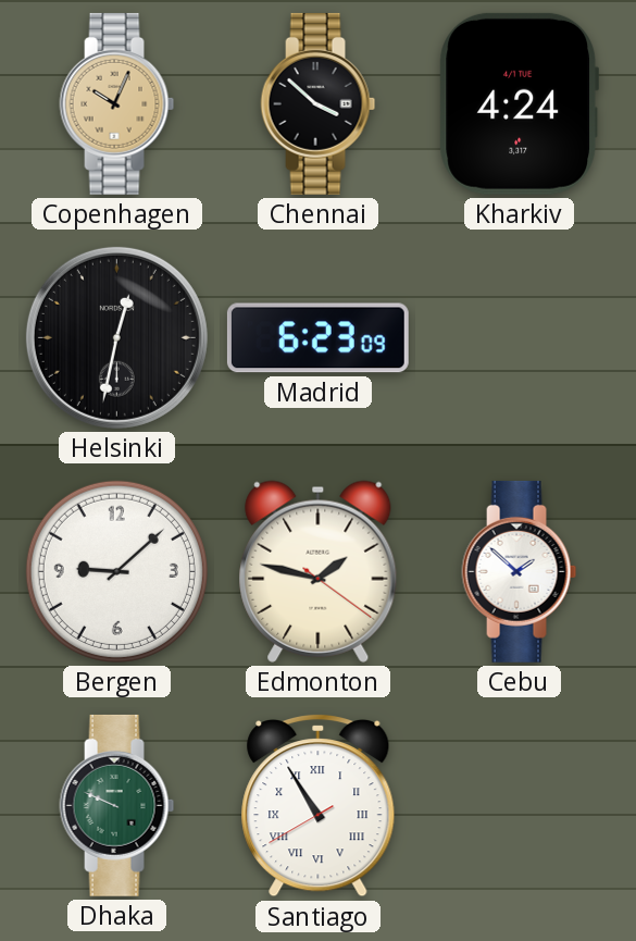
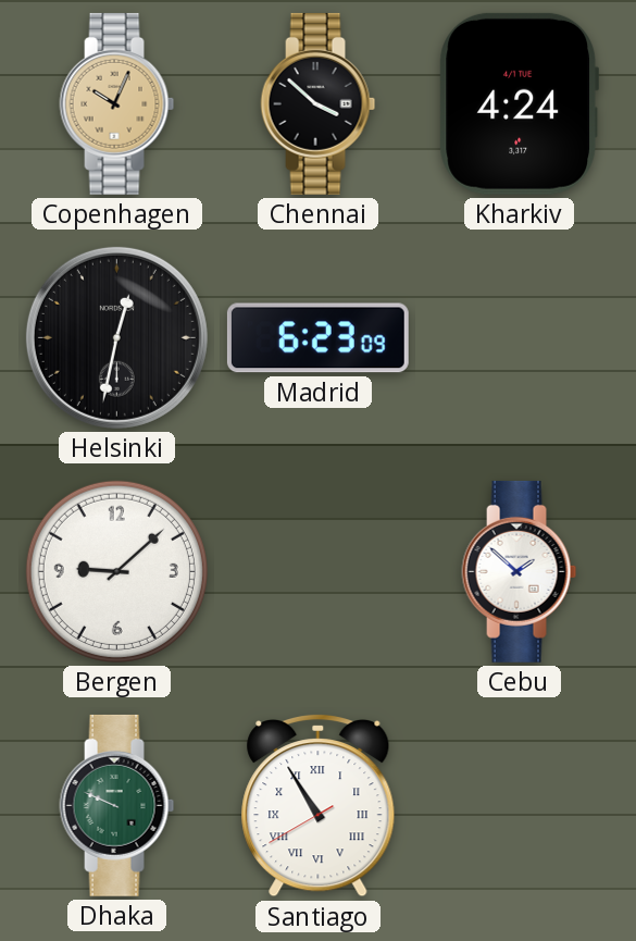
Edmonton: 1:47 -> none
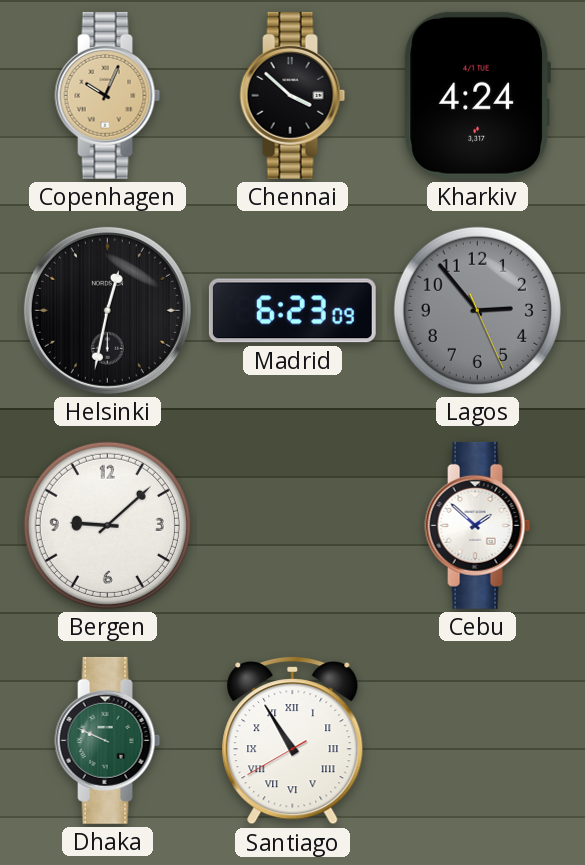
Lagos: none -> 2:53
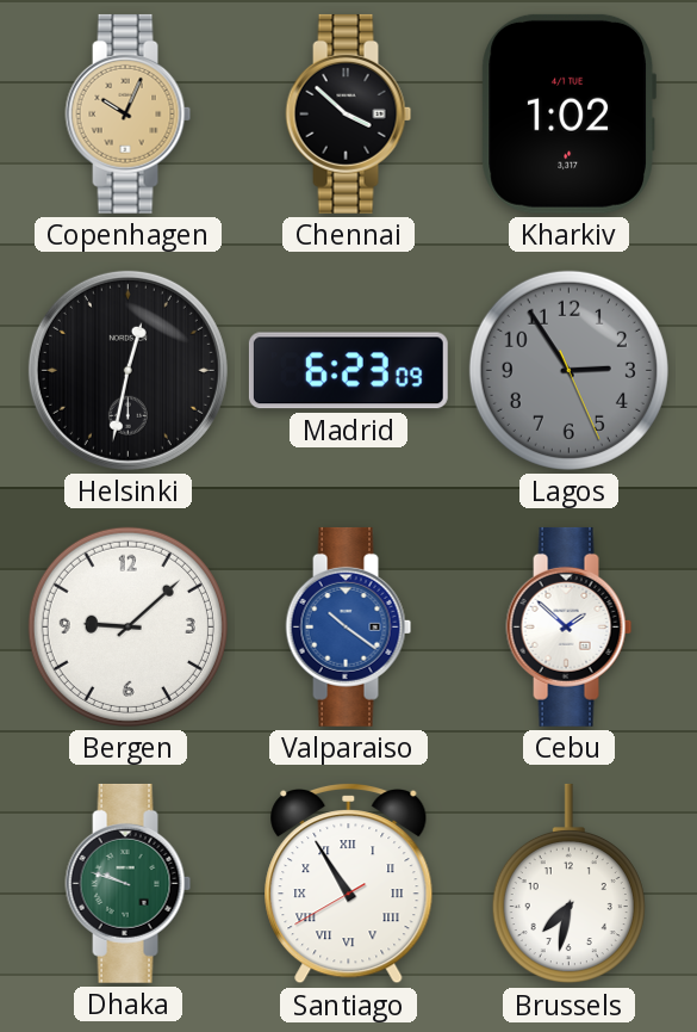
Kharkiv: 4:24 -> 1:02
Lagos: 2:53 -> 2:54
Valparaiso: none -> 10:21
Dhaka: 9:49 -> 9:48
Brussels: none -> 7:32
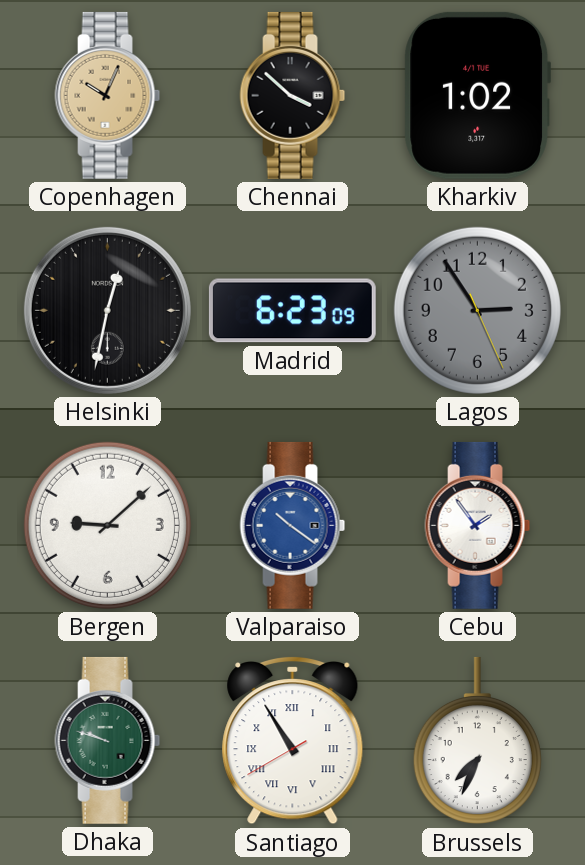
Cebu: 1:52 -> 1:54
Brussels: 7:32 -> 7:34
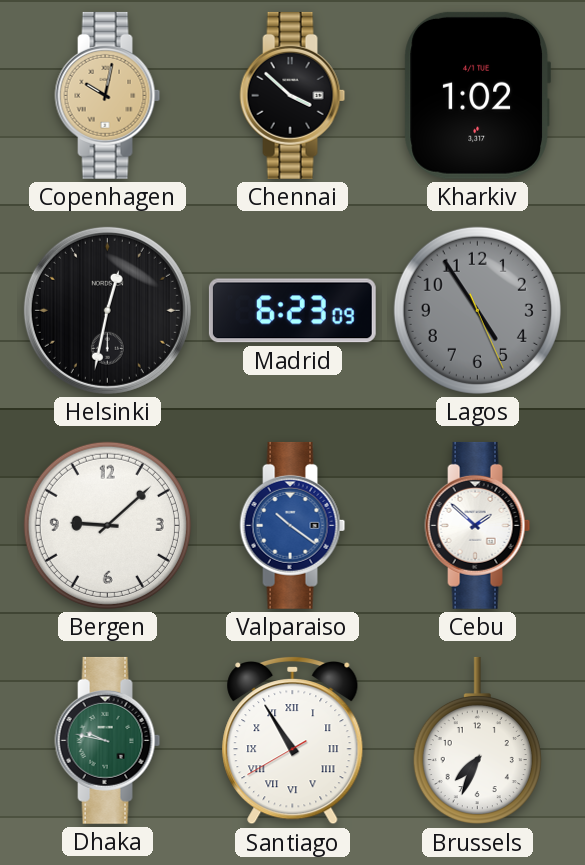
Copenhagen: 10:04 -> 10:02
Lagos: 2:54 -> 4:54
Cebu: 1:54 -> 1:52
Dhaka: 9:48 -> 9:47
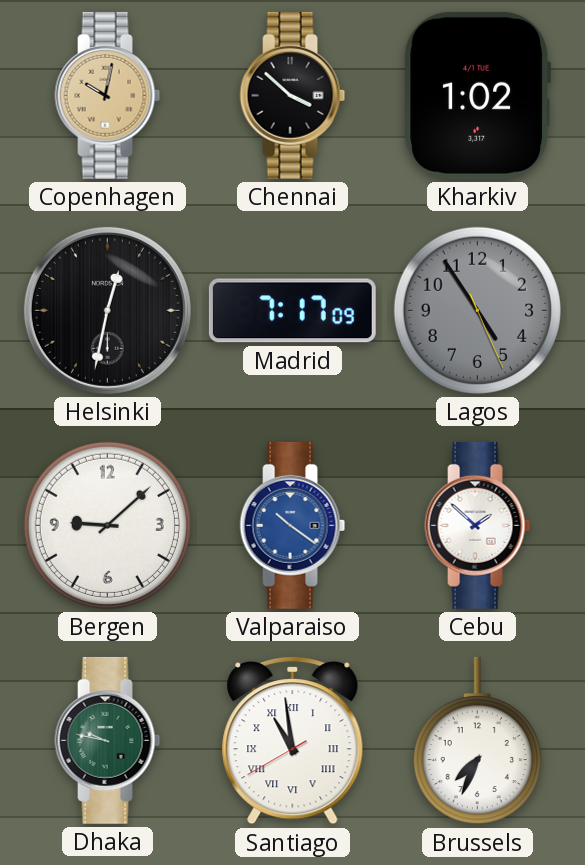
Madrid: 6:23 -> 7:17
Santiago: 10:54 -> 10:58
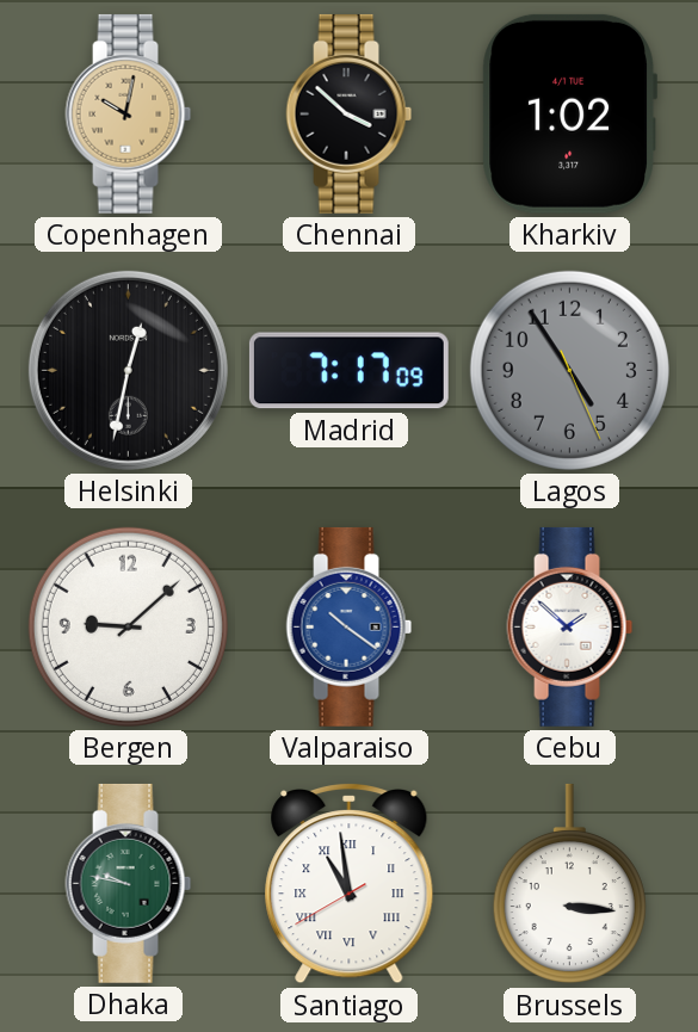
Brussels: 7:34 -> 3:16
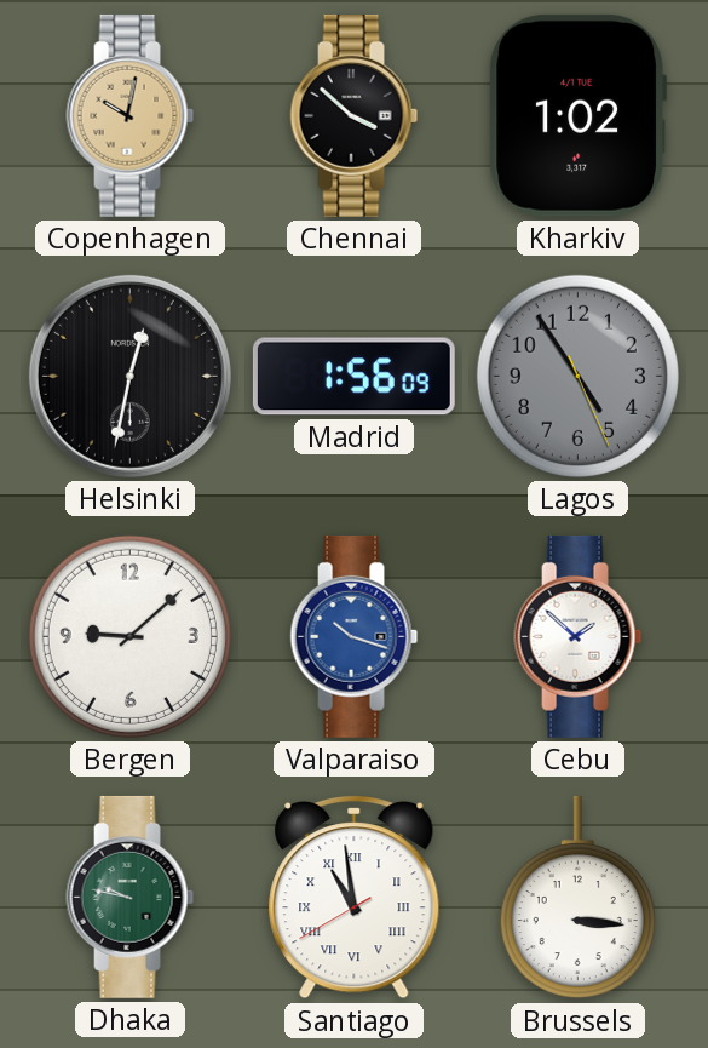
Madrid: 7:17 -> 1:56
Valparaiso: 10:21 -> 10:18
